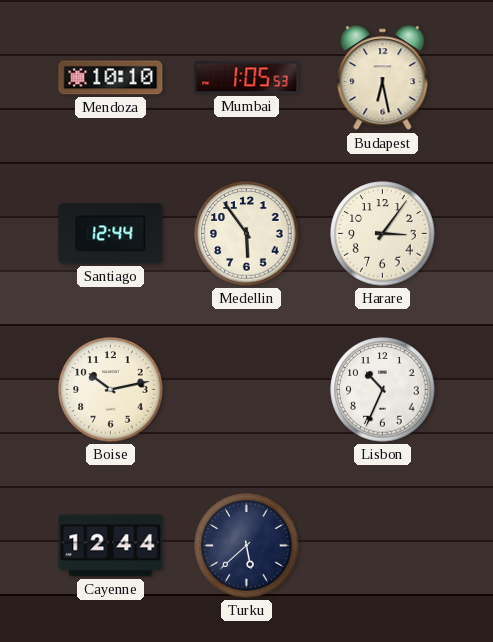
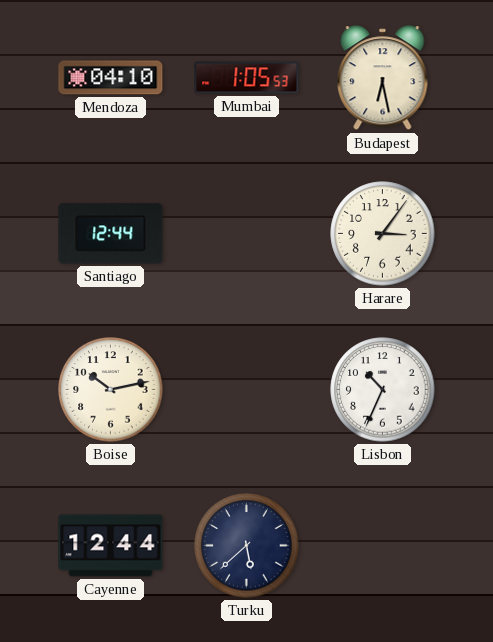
Mendoza: 10:10 -> 04:10
Medellin: 5:54 -> none
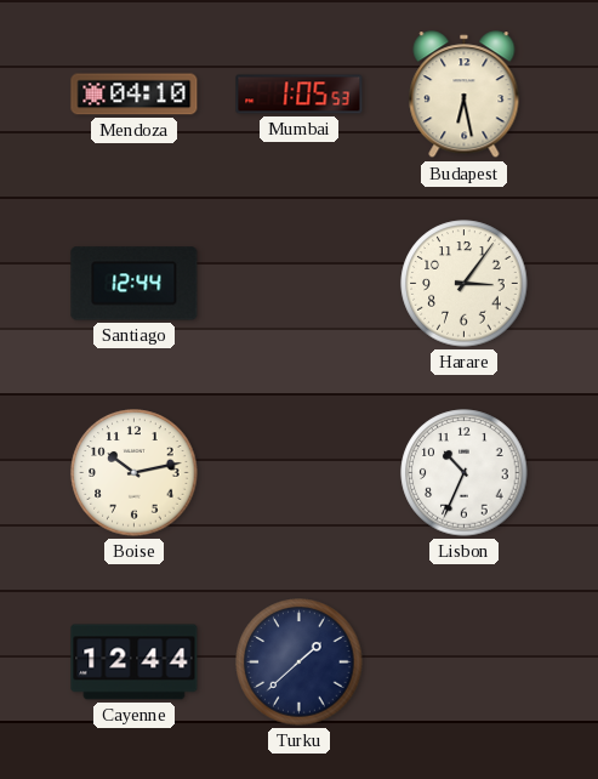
Turku: 5:38 -> 1:38
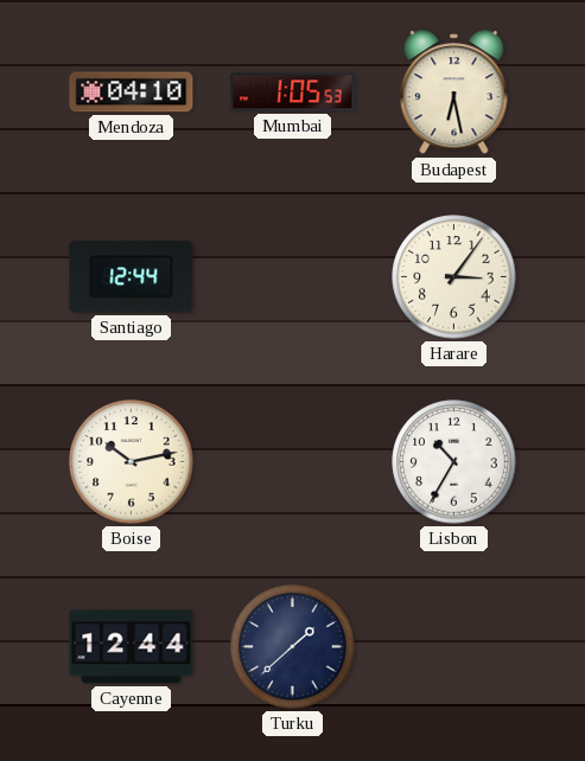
Lisbon: 10:34 -> 10:35
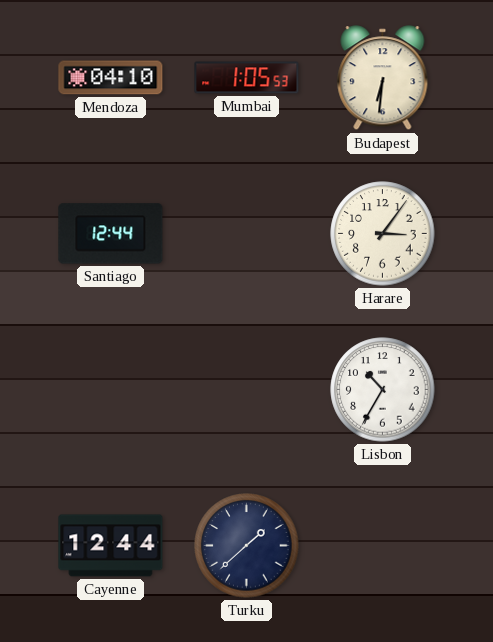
Budapest: 6:28 -> 6:31
Boise: 10:13 -> none
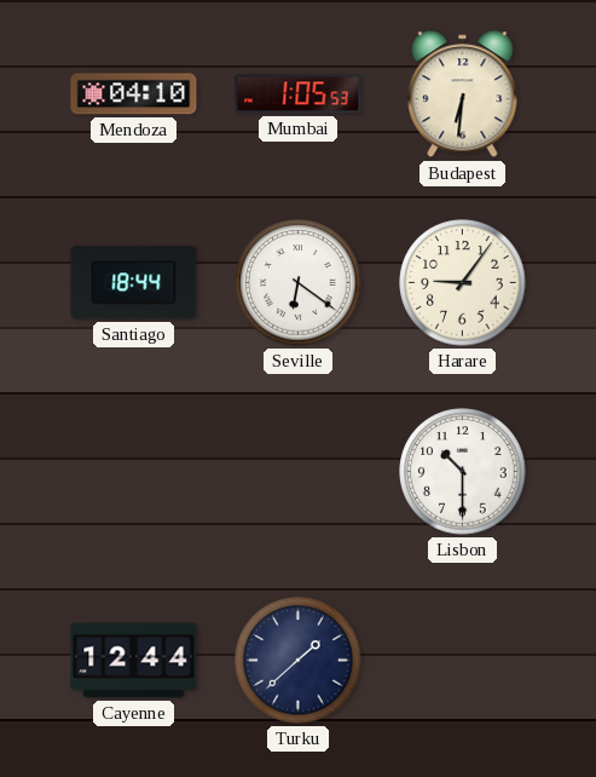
Santiago: 12:44 -> 18:44
Seville: none -> 6:21
Harare: 3:06 -> 9:06
Lisbon: 10:35 -> 10:30
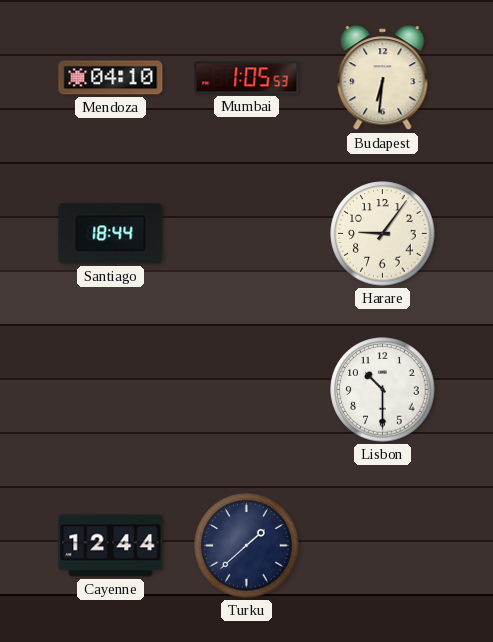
Seville: 6:21 -> none
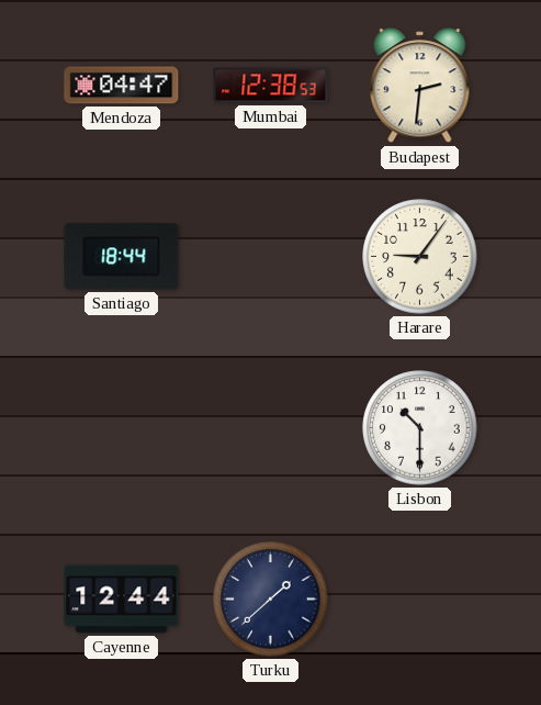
Mendoza: 04:10 -> 04:47
Mumbai: 1:05 -> 12:38
Budapest: 6:31 -> 2:31
